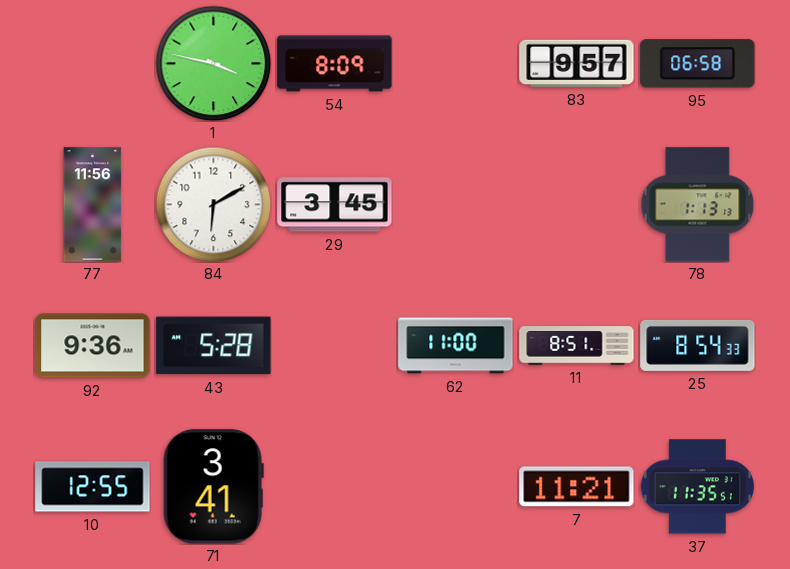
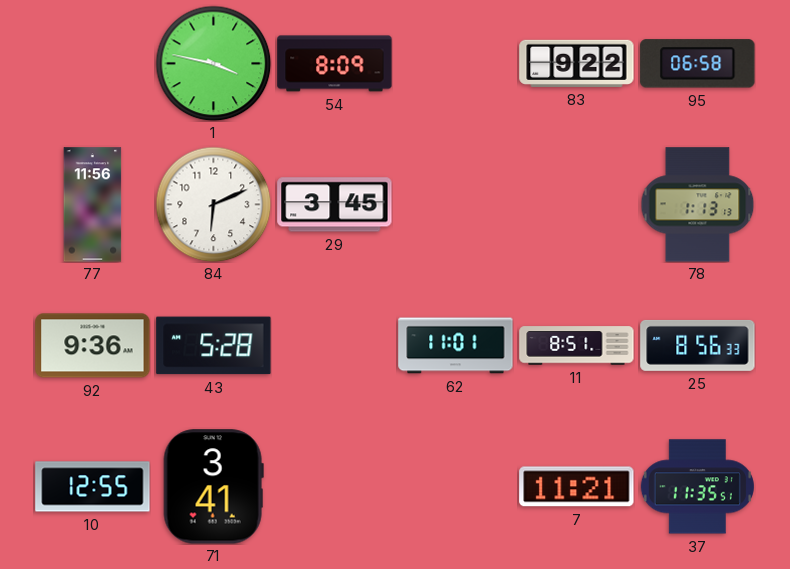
83: 9:57 -> 9:22
84: 6:10 -> 6:11
62: 11:00 -> 11:01
25: 8:54 -> 8:56
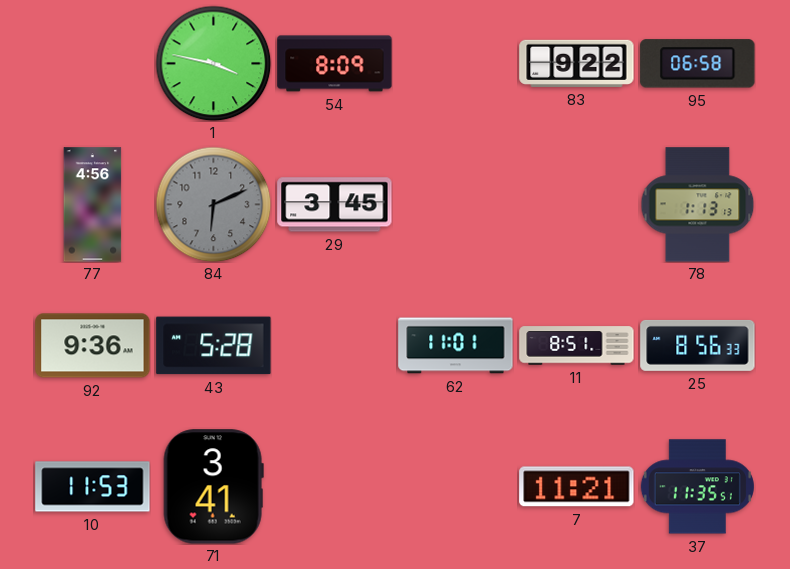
77: 11:56 -> 4:56
84 dial: white -> grey
10: 12:55 -> 11:53
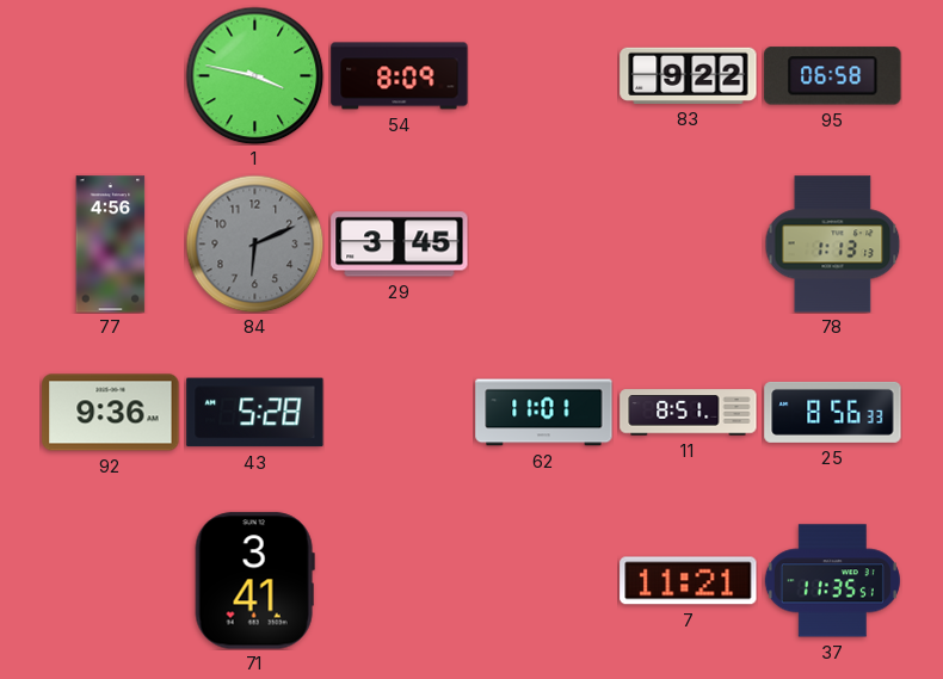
10: 11:53 -> none
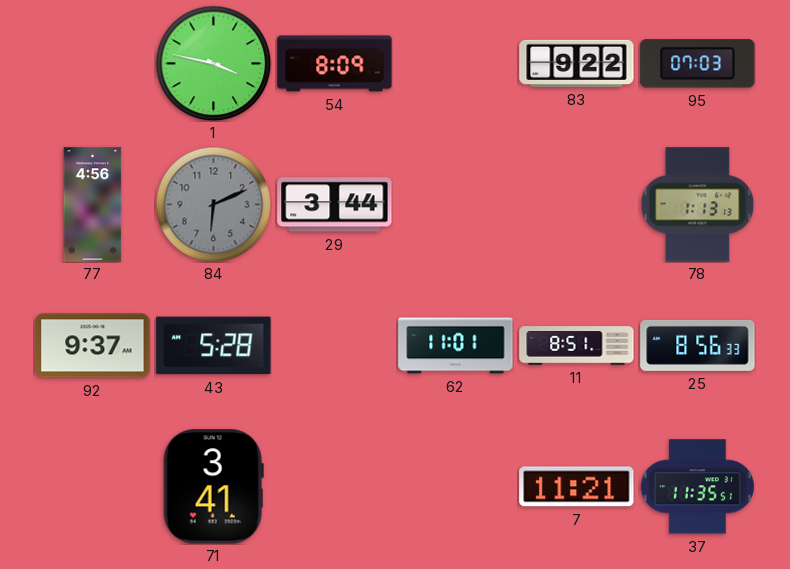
95: 06:58 -> 07:03
29: 3:45 -> 3:44
92: 9:36 -> 9:37
